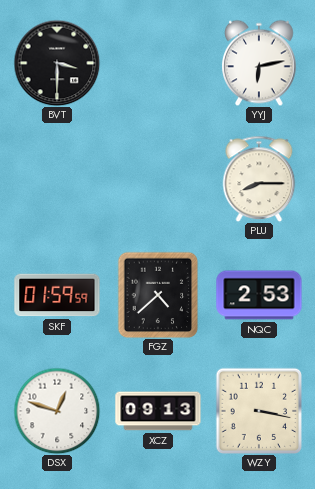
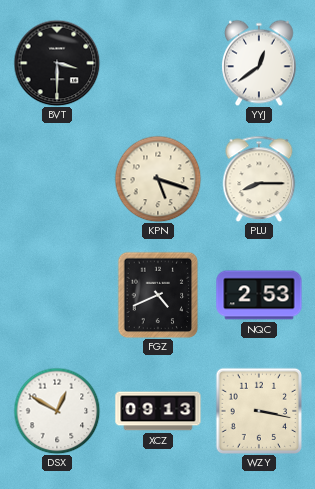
YYJ: 6:13 -> 12:39
KPN: none -> 5:18
SKF: 01:59 -> none
FGZ: 4:38 -> 4:41
DSX: 12:48 -> 12:50
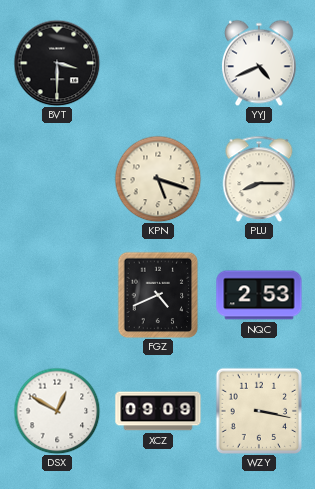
YYJ: 12:39 -> 4:41
XCZ: 09:13 -> 09:09
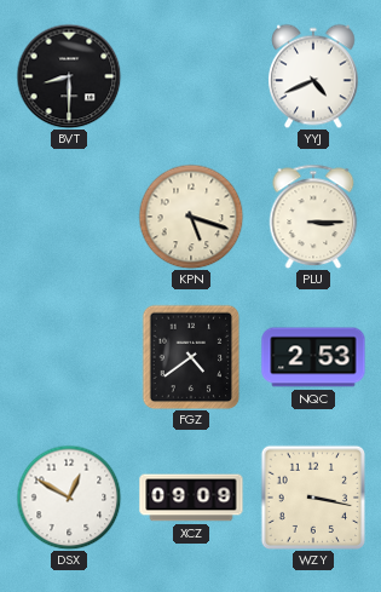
BVT: 3:30 -> 8:30
PLU: 8:15 -> 3:15
FGZ: 4:41 -> 4:39
